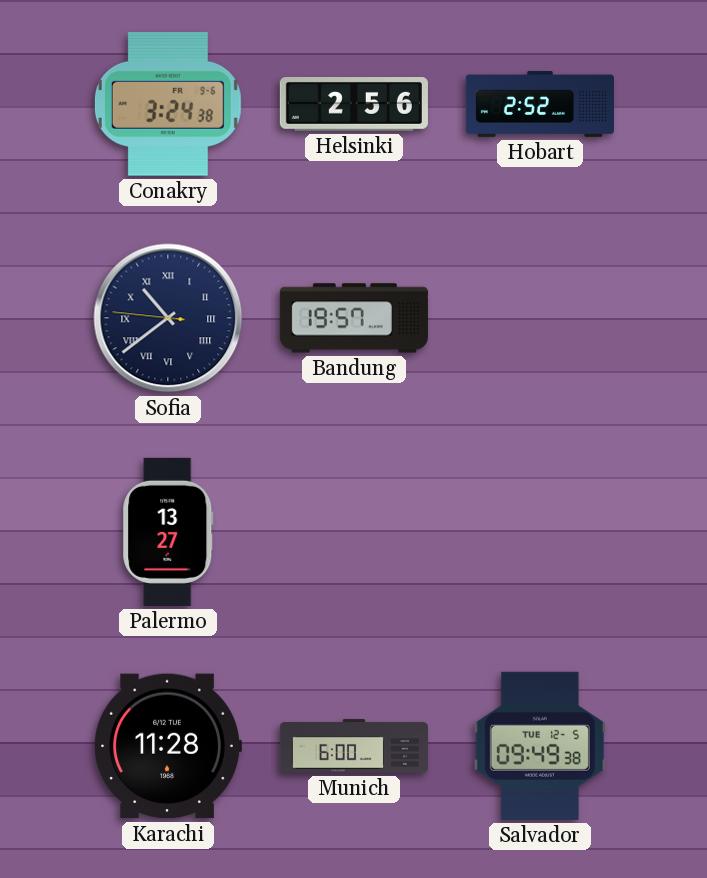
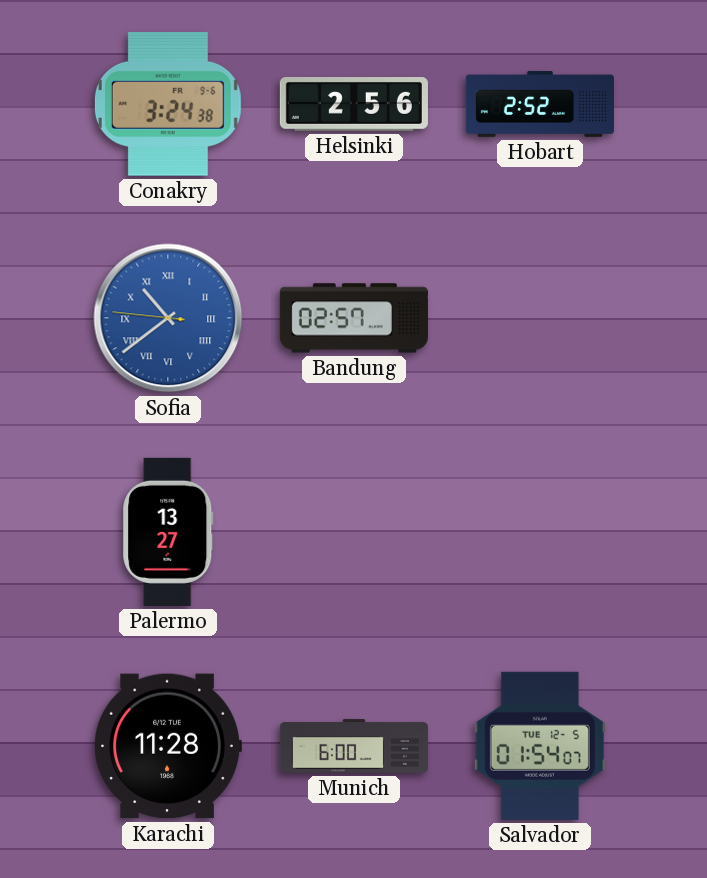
Sofia dial: navy -> blue
Bandung: 19:57 -> 02:57
Salvador: 09:49 -> 01:54
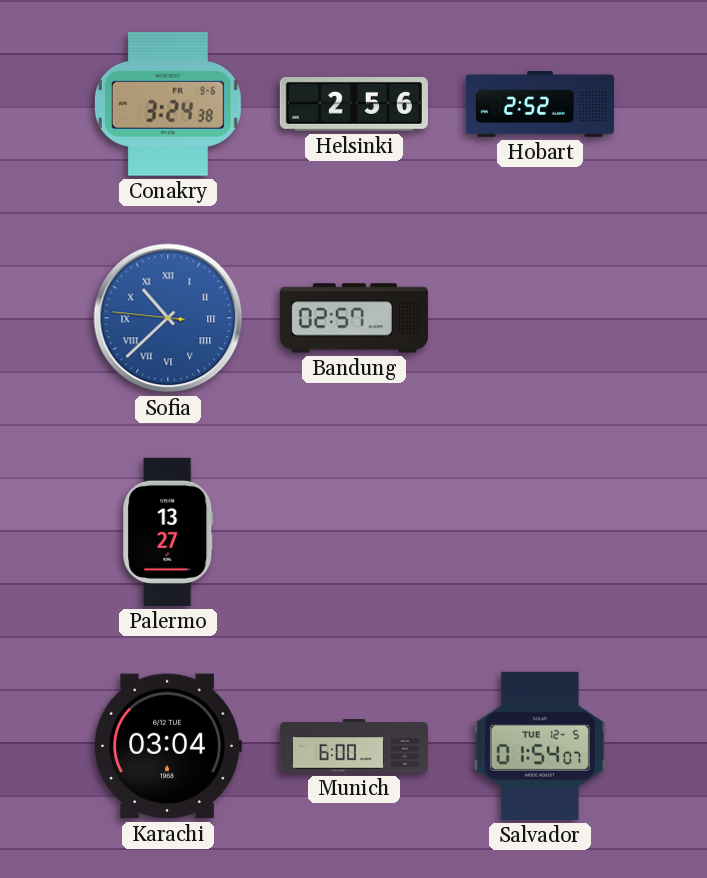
Sofia: 10:38 -> 10:37
Karachi: 11:28 -> 03:04
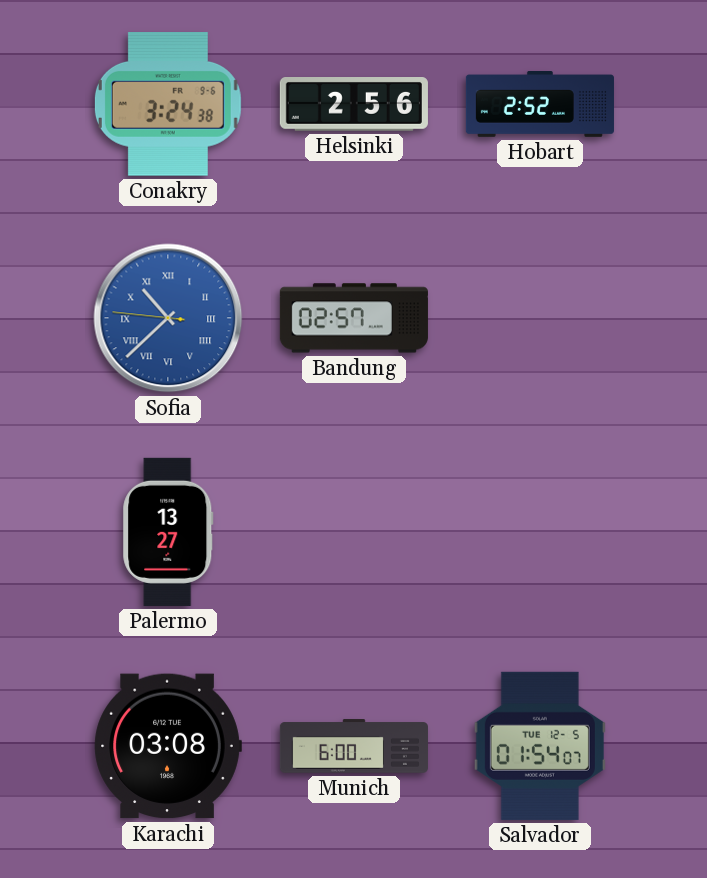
Karachi: 03:04 -> 03:08
